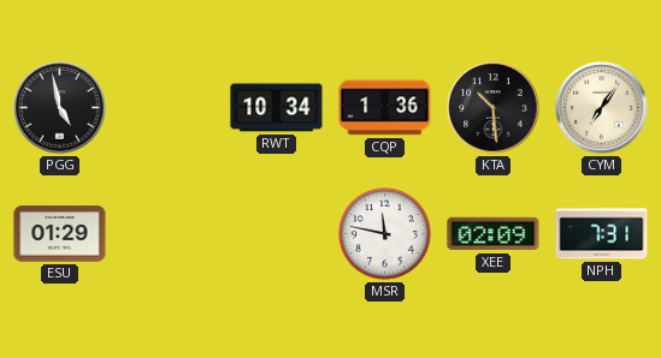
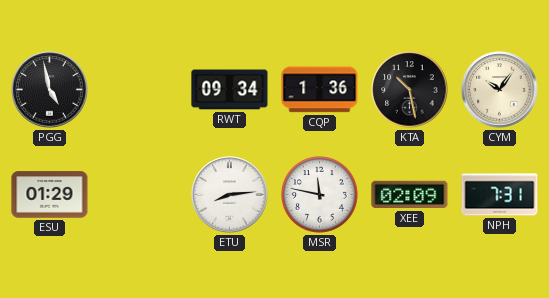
RWT: 10:34 -> 09:34
KTA: 10:29 -> 10:28
CYM: 7:06 -> 10:06
ETU: none -> 8:14
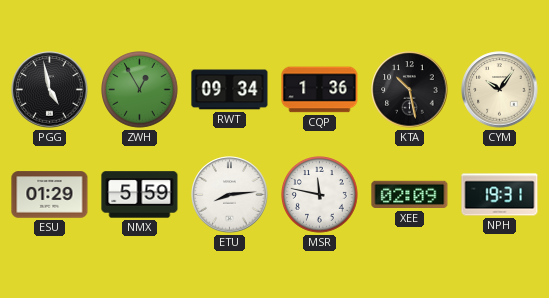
ZWH: none -> 12:55
NMX: none -> 5:59
NPH: 7:31 -> 19:31
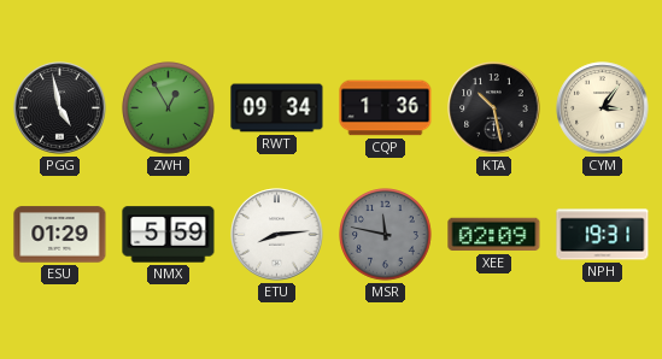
CYM: 10:06 -> 3:06
MSR dial: white -> grey
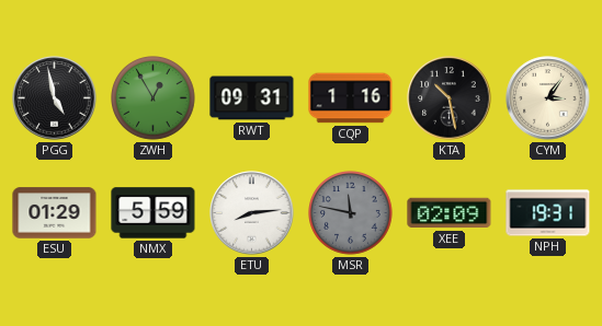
RWT: 09:34 -> 09:31
CQP: 1:36 -> 1:16
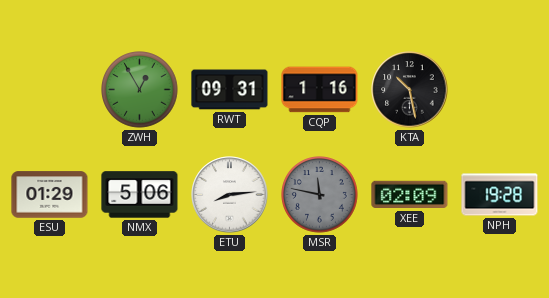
PGG: 4:58 -> none
CYM: 3:06 -> none
NMX: 5:59 -> 5:06
NPH: 19:31 -> 19:28
